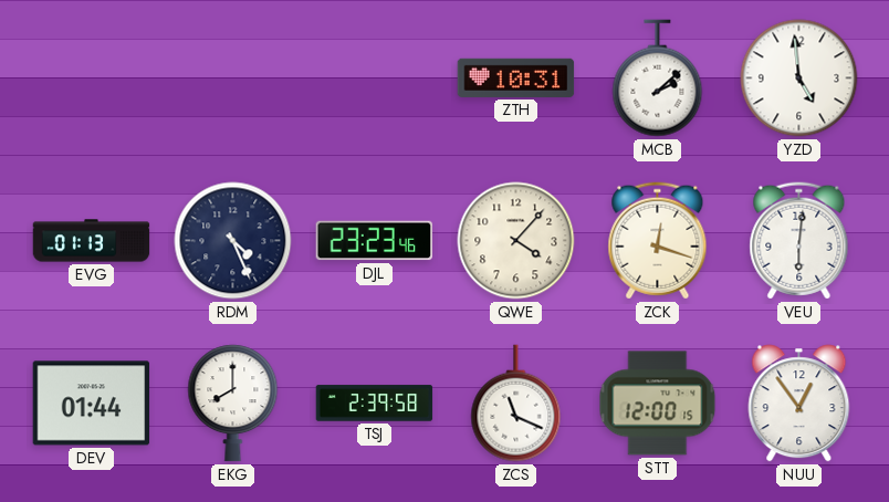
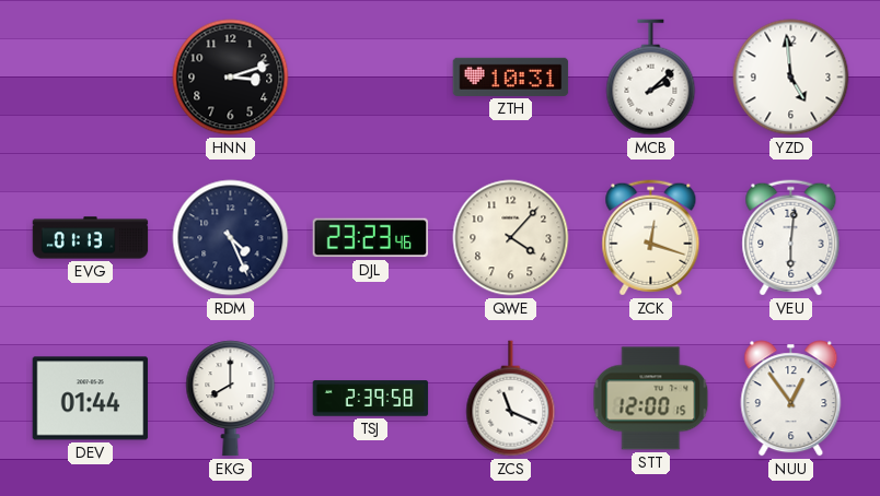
HNN: none -> 3:12
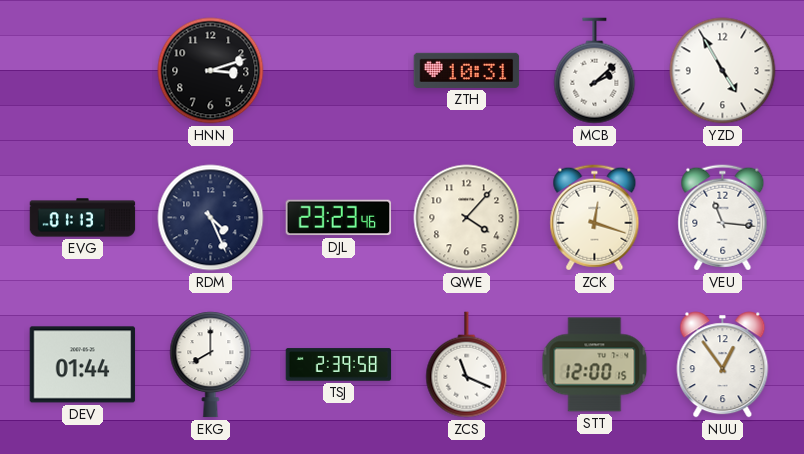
YZD: 4:59 -> 4:55
VEU: 6:01 -> 11:16
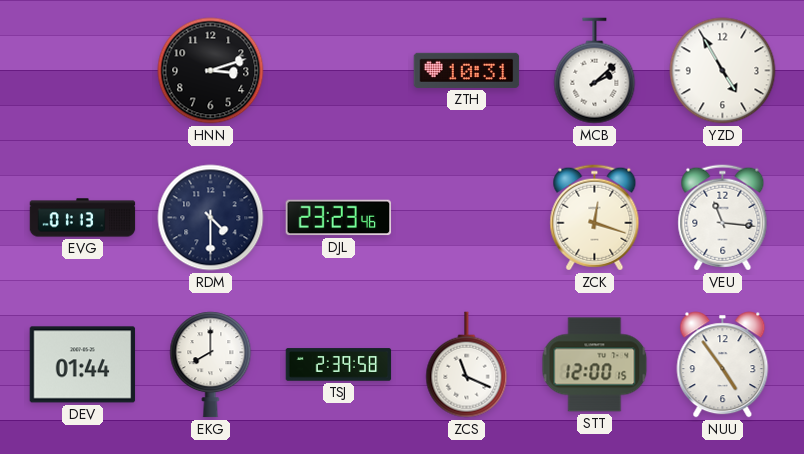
RDM: 4:26 -> 4:30
QWE: 4:07 -> none
NUU: 12:54 -> 4:54
